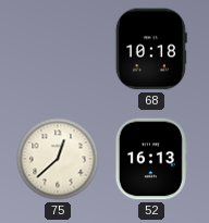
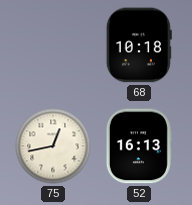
75: 12:38 -> 12:43
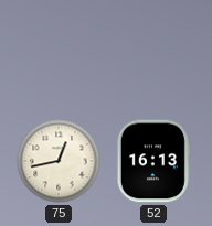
68: 10:18 -> none
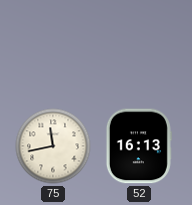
75: 12:43 -> 11:43
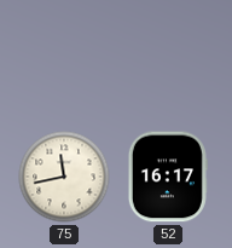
52: 16:13 -> 16:17
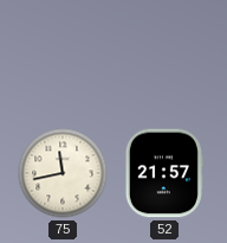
52: 16:17 -> 21:57
